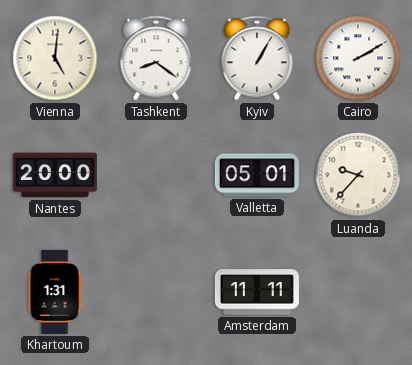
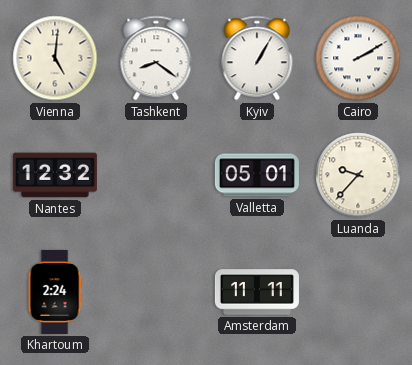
Nantes: 20:00 -> 12:32
Khartoum: 1:31 -> 2:24
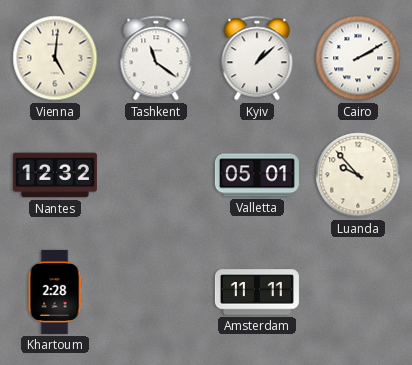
Tashkent: 8:21 -> 11:21
Kyiv: 1:05 -> 1:08
Luanda: 9:37 -> 9:53
Khartoum: 2:24 -> 2:28
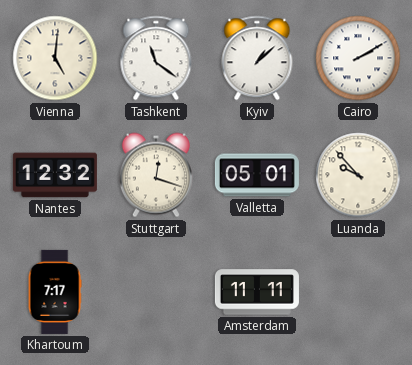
Stuttgart: none -> 12:18
Khartoum: 2:28 -> 7:17
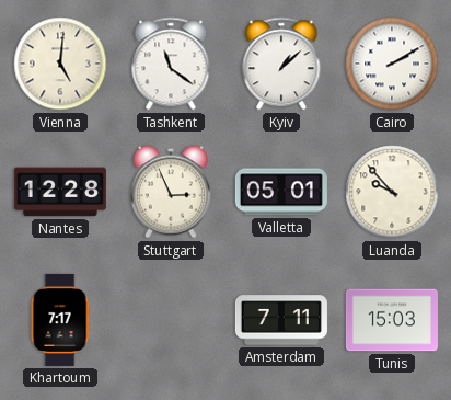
Nantes: 12:32 -> 12:28
Stuttgart: 12:18 -> 2:56
Amsterdam: 11:11 -> 7:11
Tunis: none -> 15:03
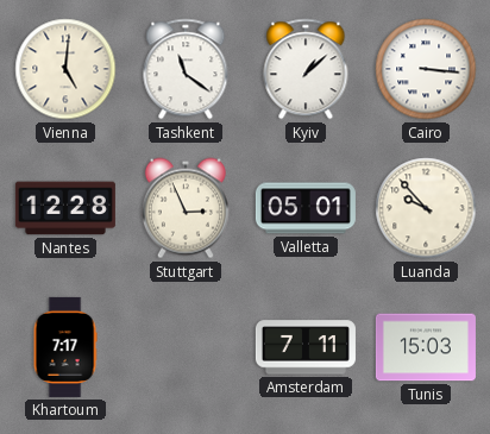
Cairo: 2:10 -> 3:16
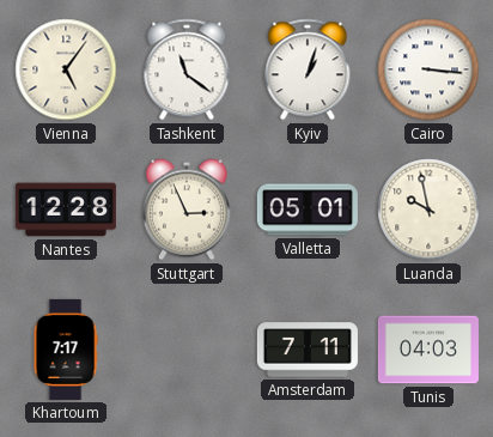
Vienna: 5:01 -> 5:06
Kyiv: 1:08 -> 1:03
Luanda: 9:53 -> 9:58
Tunis: 15:03 -> 04:03
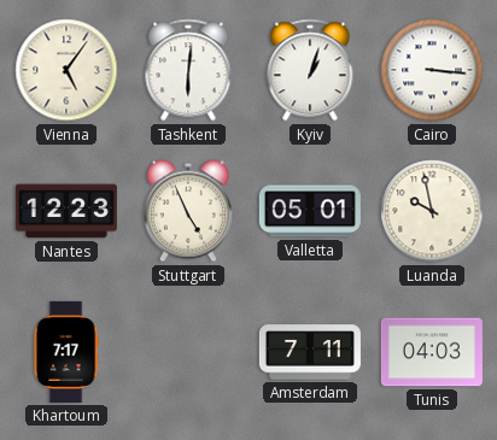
Tashkent: 11:21 -> 6:01
Nantes: 12:28 -> 12:23
Stuttgart: 2:56 -> 4:56
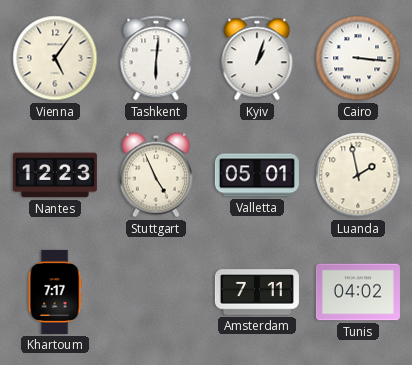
Luanda: 9:58 -> 1:58
Tunis: 04:03 -> 04:02
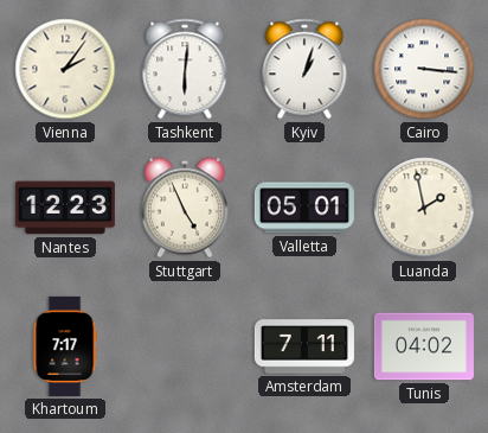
Vienna: 5:06 -> 2:06
